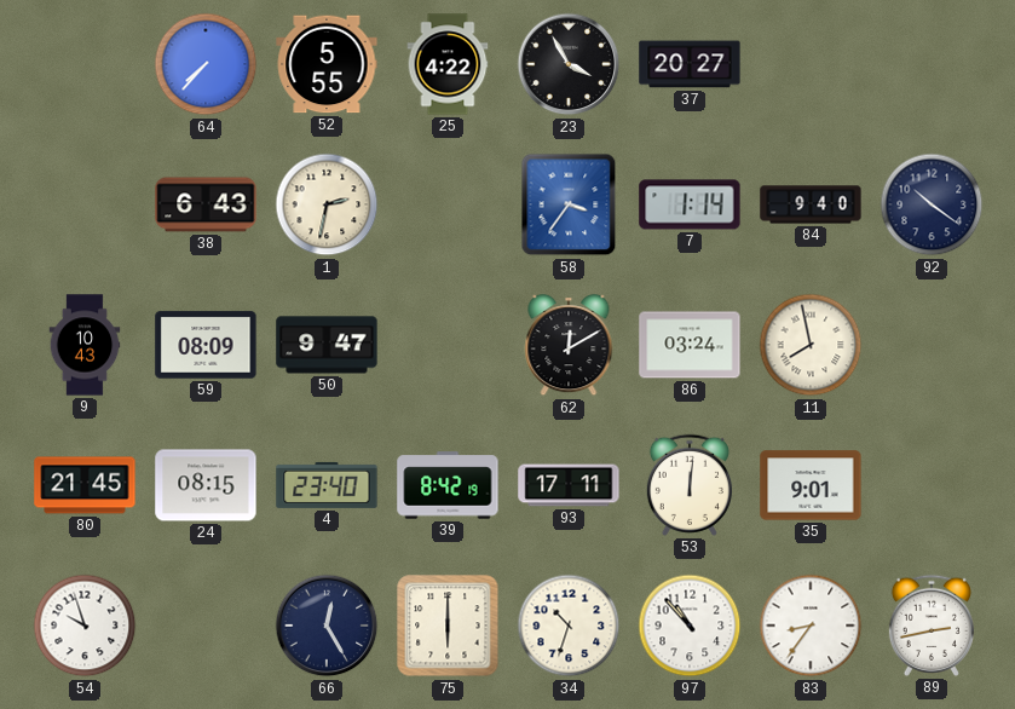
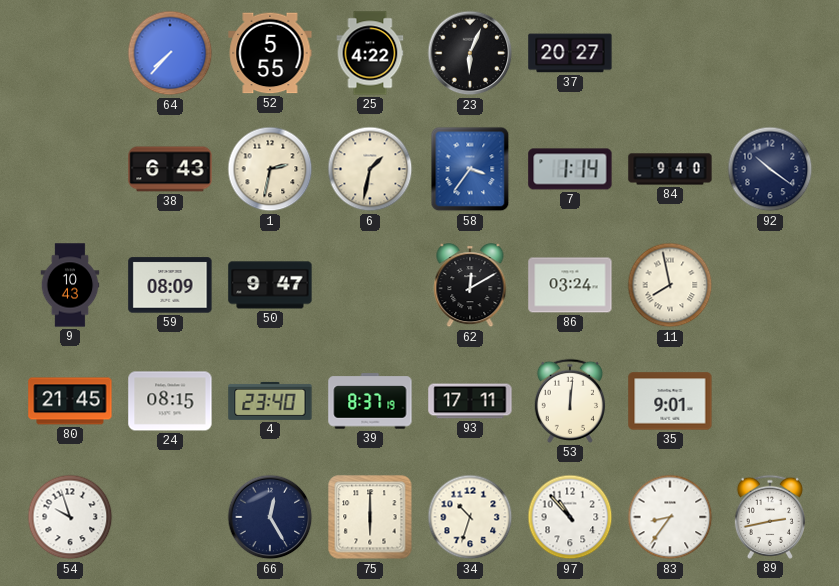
23: 3:55 -> 6:04
6: none -> 1:32
39: 8:42 -> 8:37
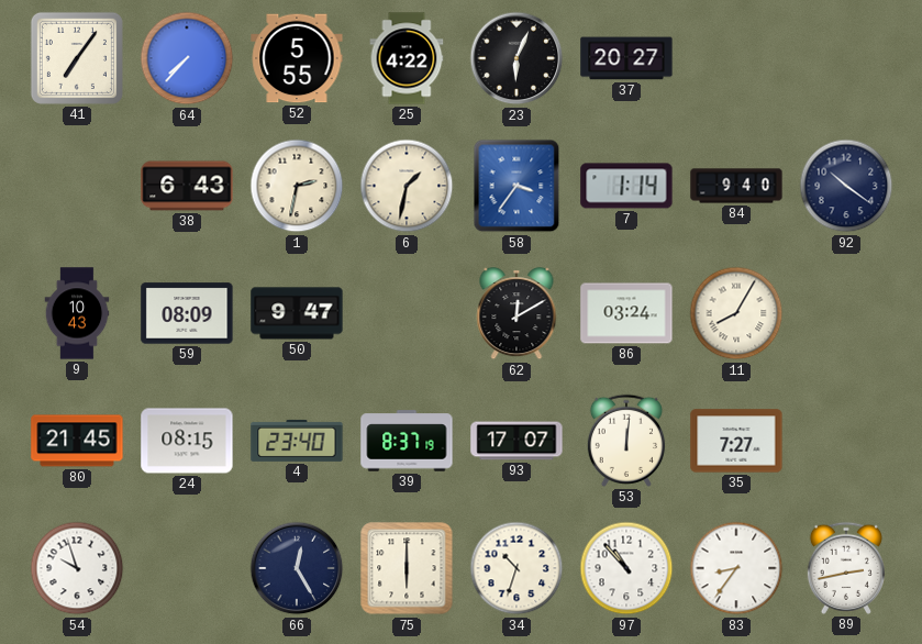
41: none -> 7:06
11: 7:58 -> 8:05
93: 17:11 -> 17:07
35: 9:01 -> 7:27
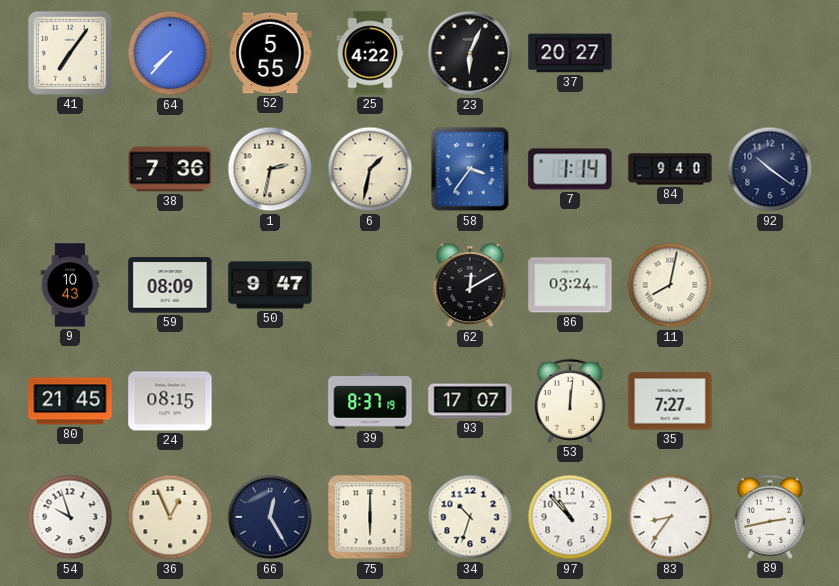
38: 6:43 -> 7:36
11: 8:05 -> 8:02
4: 23:40 -> none
36: none -> 12:56
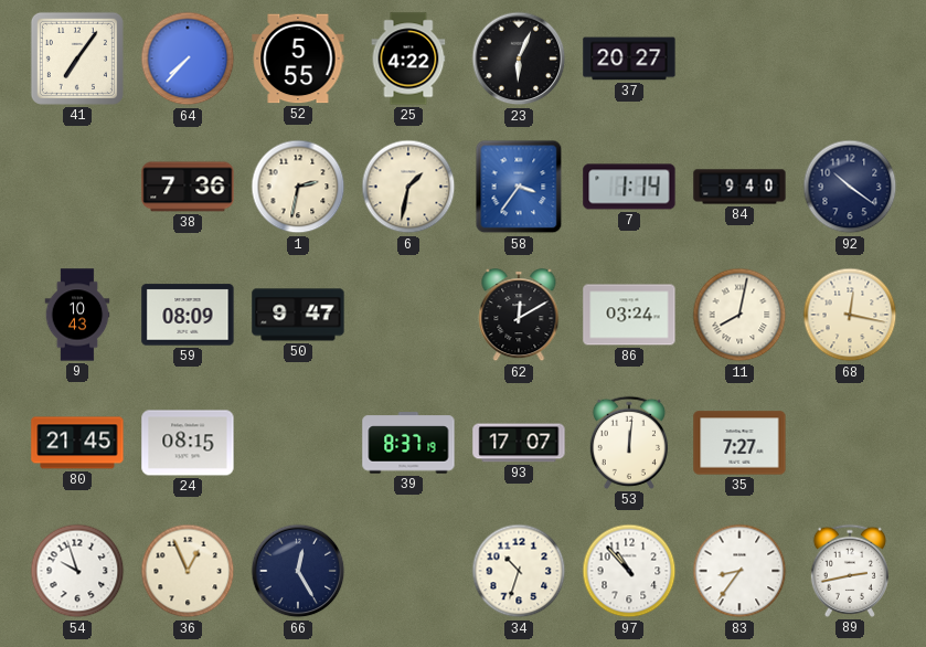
68: none -> 12:17
75: 6:00 -> none
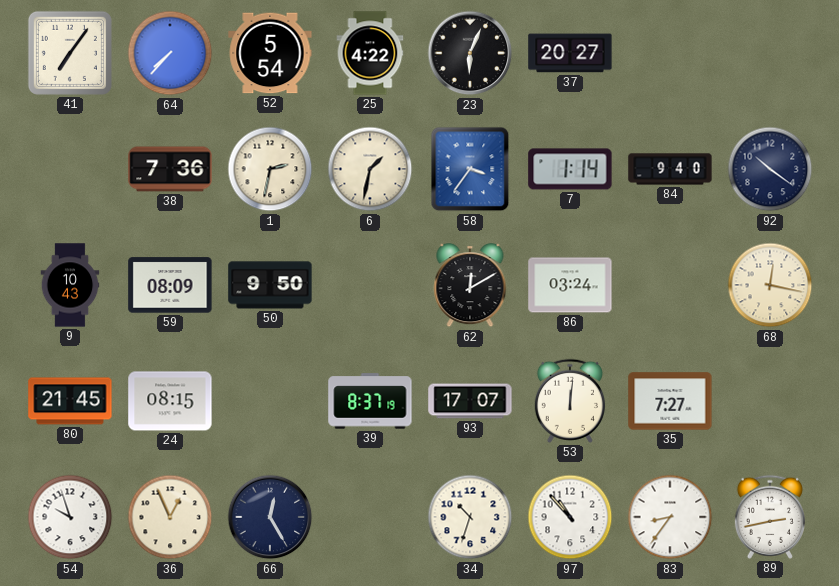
52: 5:55 -> 5:54
50: 9:47 -> 9:50
11: 8:02 -> none
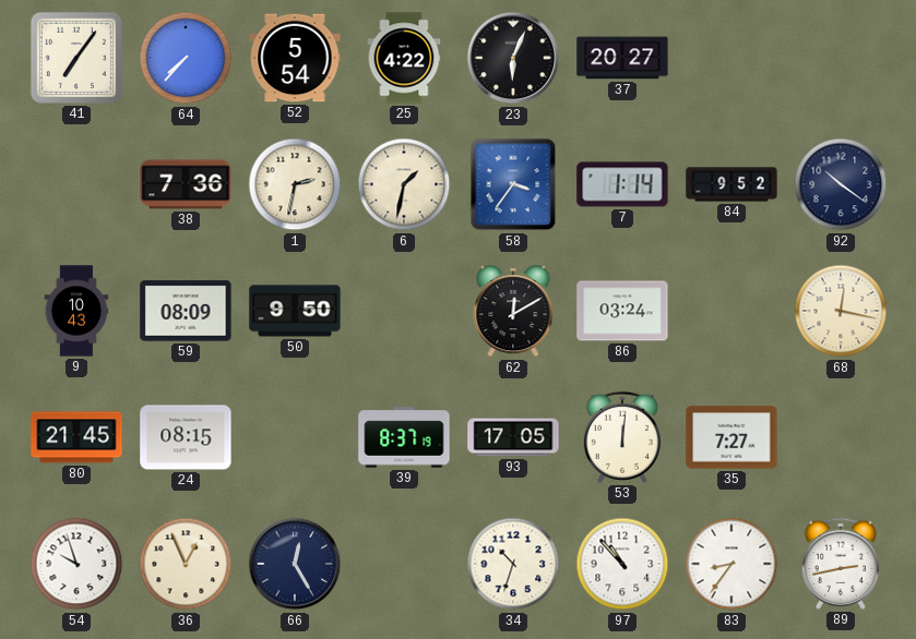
84: 9:40 -> 9:52
93: 17:07 -> 17:05
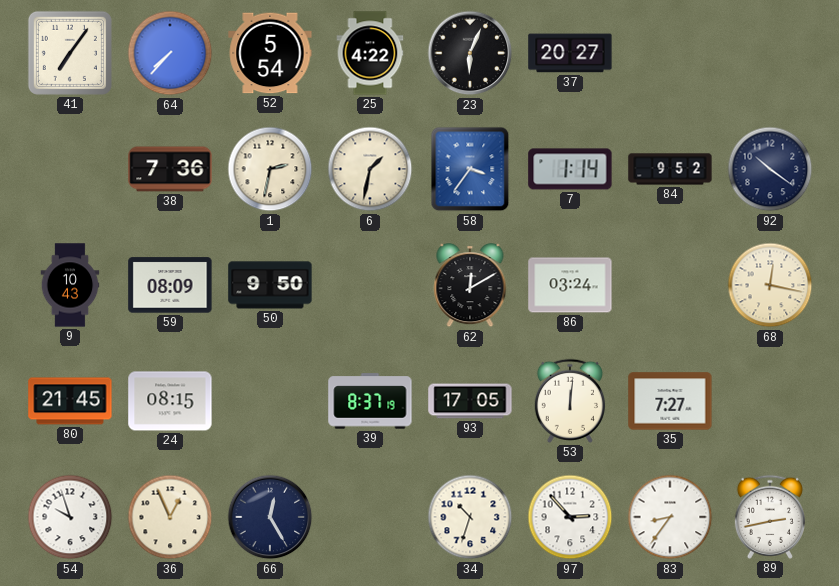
97: 10:53 -> 2:53
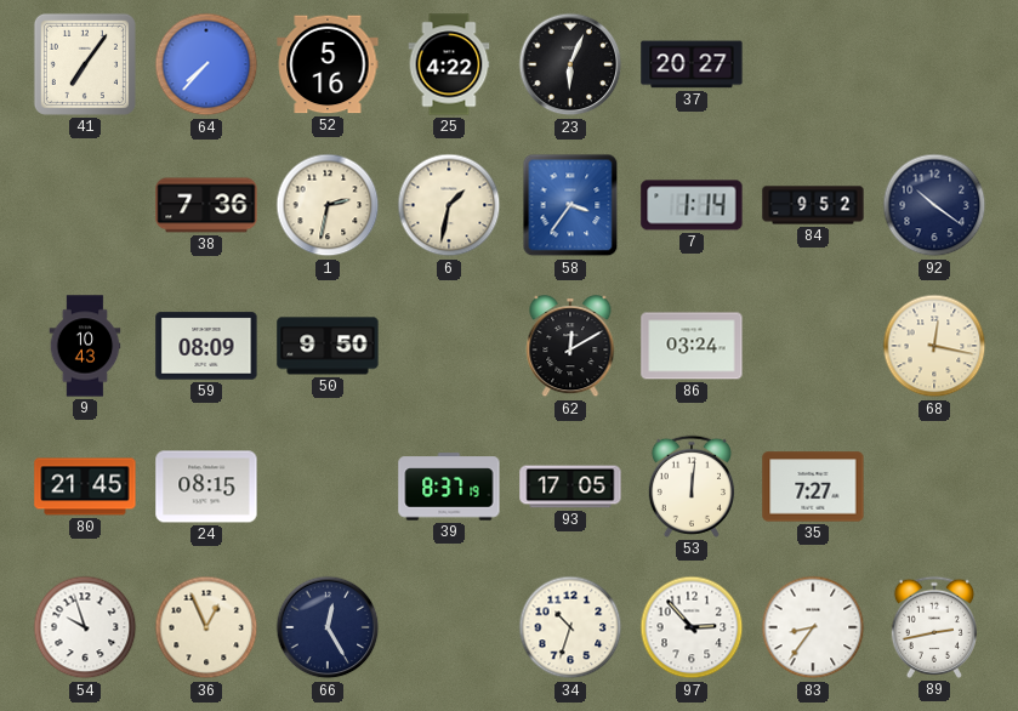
52: 5:54 -> 5:16
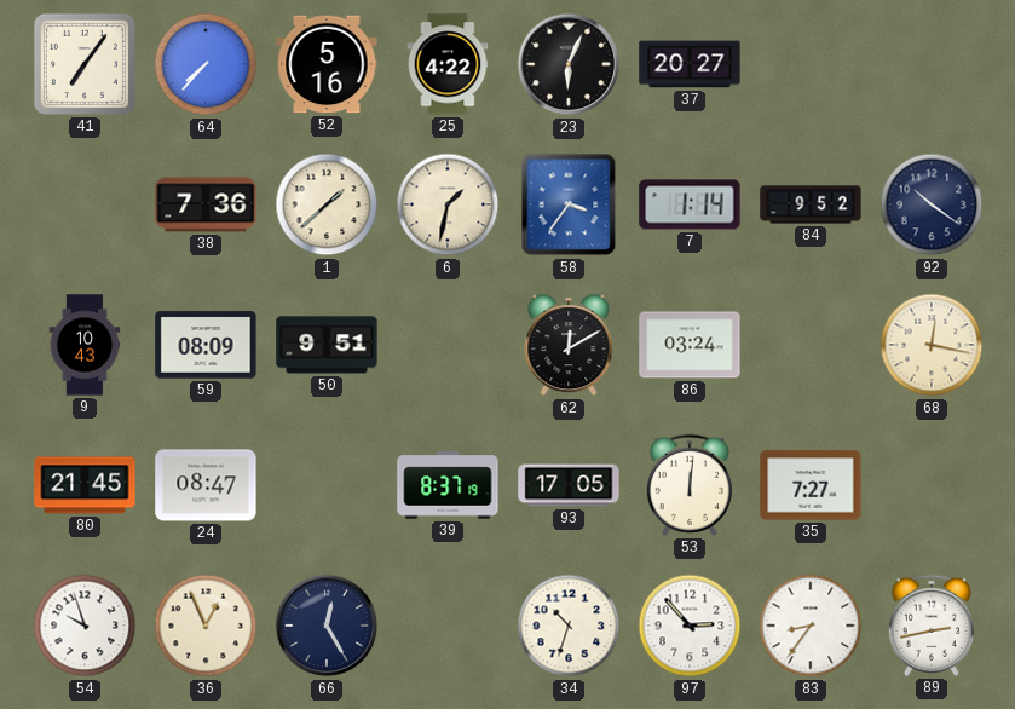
1: 2:32 -> 1:38
50: 9:50 -> 9:51
24: 08:15 -> 08:47
